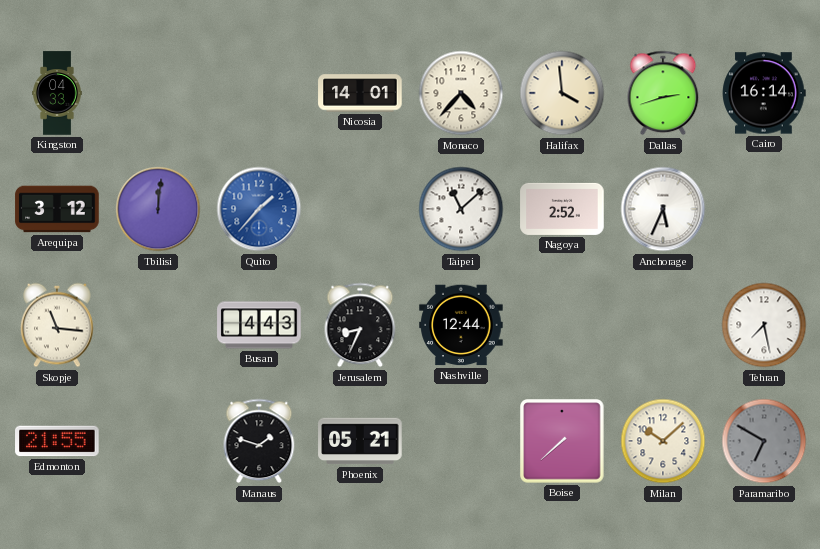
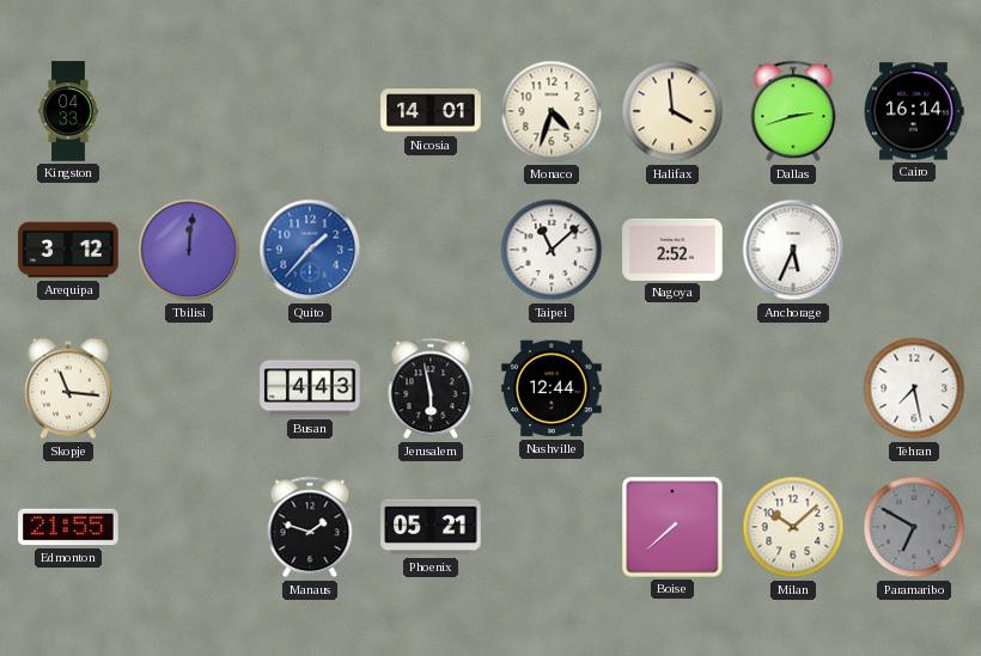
Monaco: 4:37 -> 4:33
Jerusalem: 8:34 -> 5:58
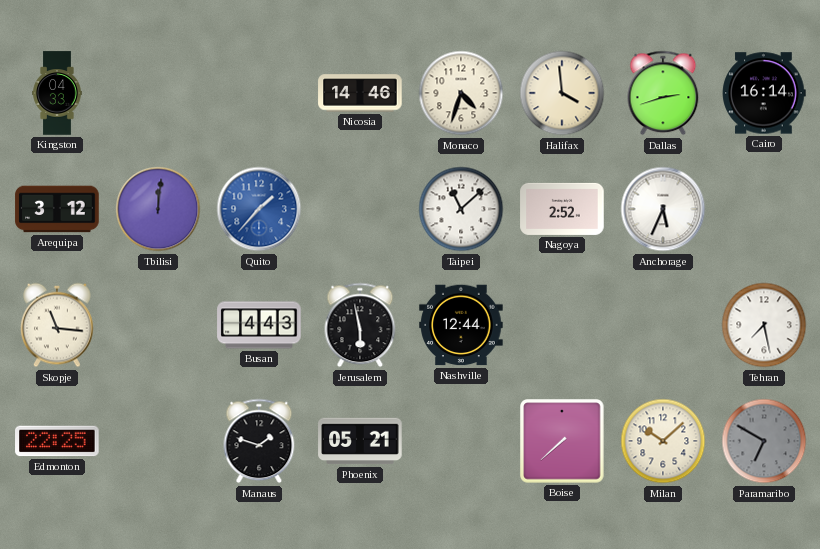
Nicosia: 14:01 -> 14:46
Edmonton: 21:55 -> 22:25
